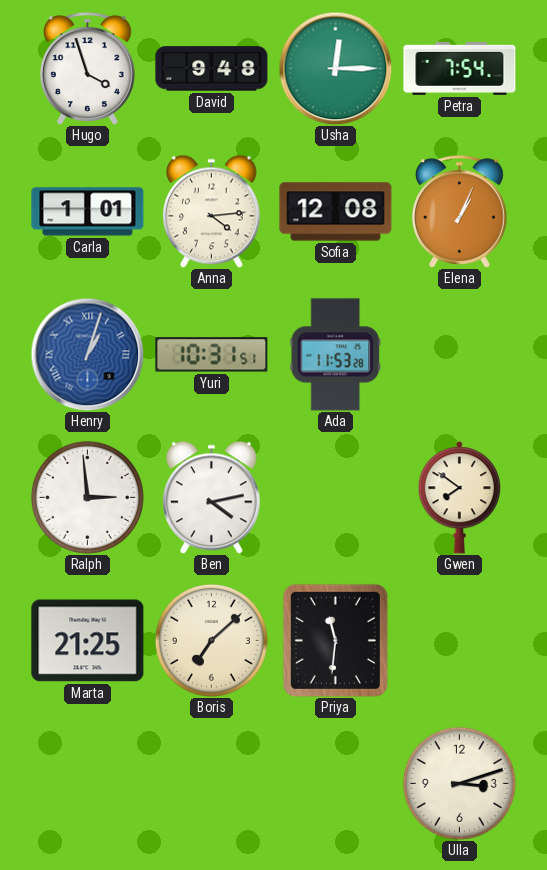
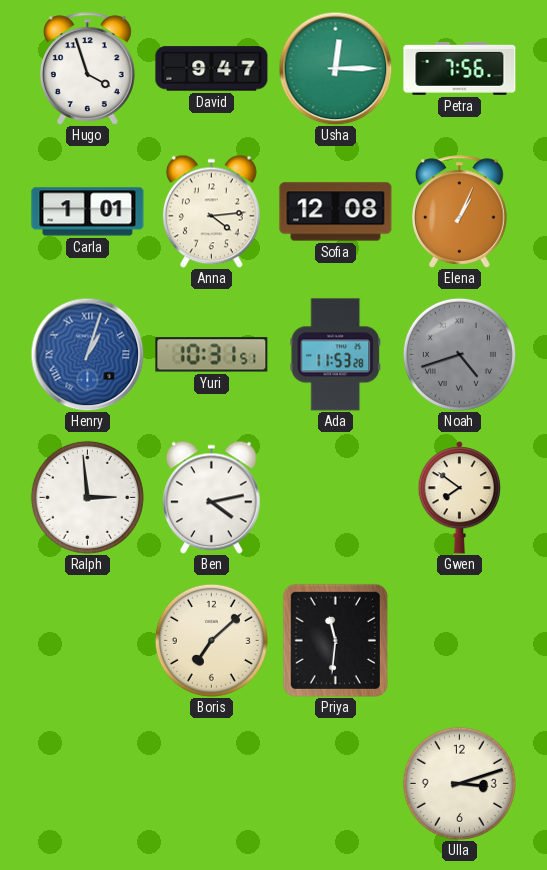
David: 9:48 -> 9:47
Petra: 7:54 -> 7:56
Noah: none -> 4:42
Marta: 21:25 -> none
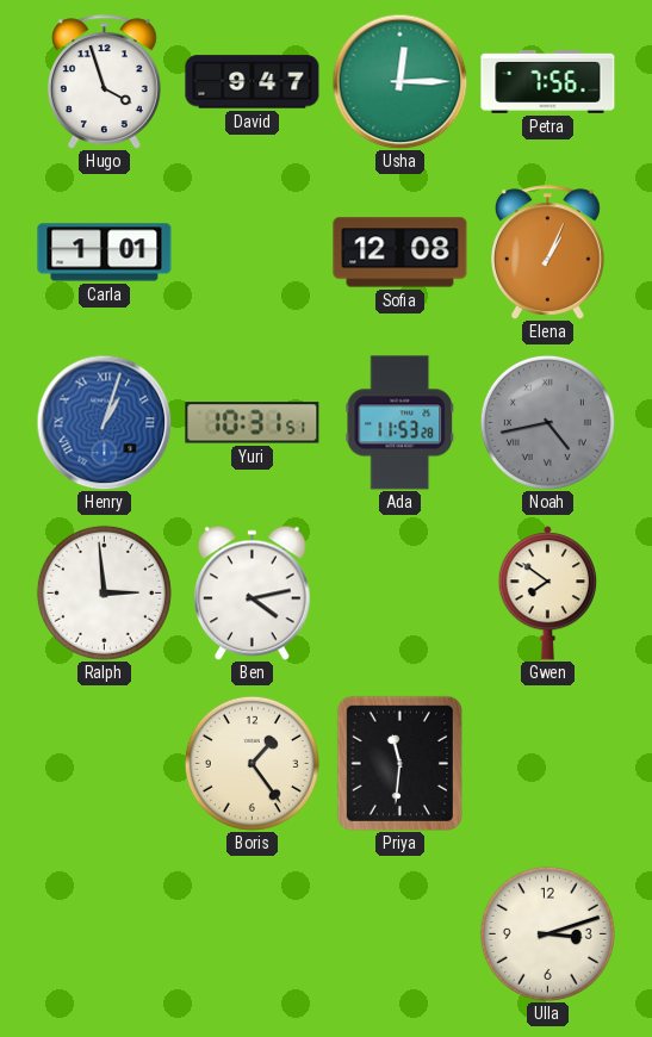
Anna: 4:14 -> none
Noah: 4:42 -> 4:43
Boris: 7:08 -> 1:24
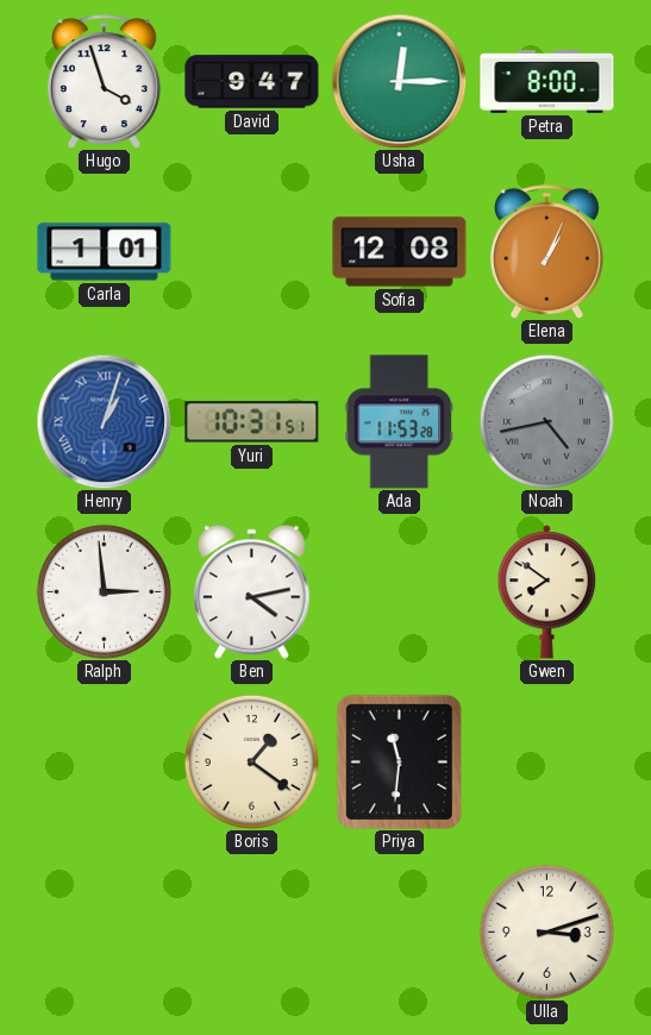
Petra: 7:56 -> 8:00
Boris: 1:24 -> 1:21
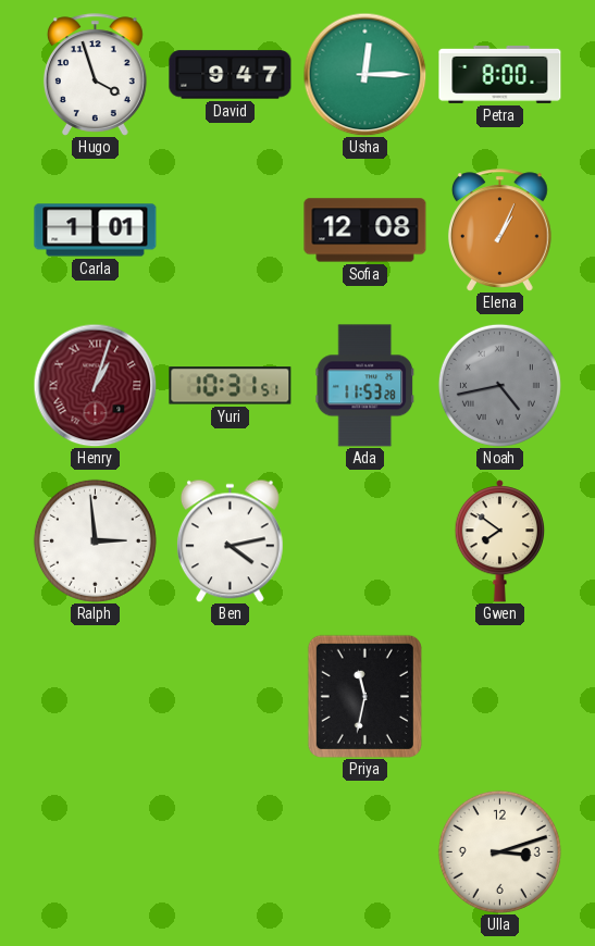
Henry dial: blue -> burgundy
Boris: 1:21 -> none
Priya: 11:31 -> 11:32
